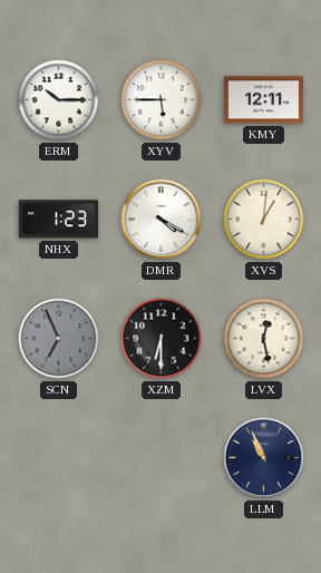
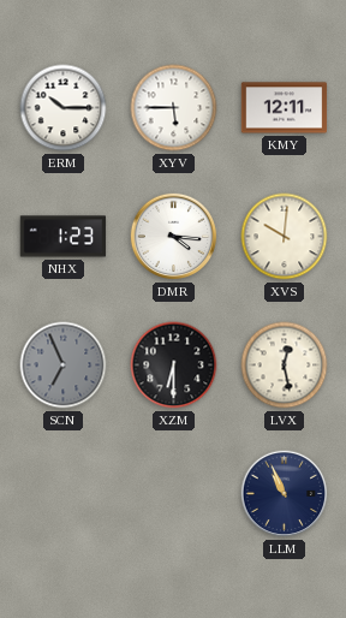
DMR: 4:20 -> 4:16
XVS: 1:01 -> 10:01
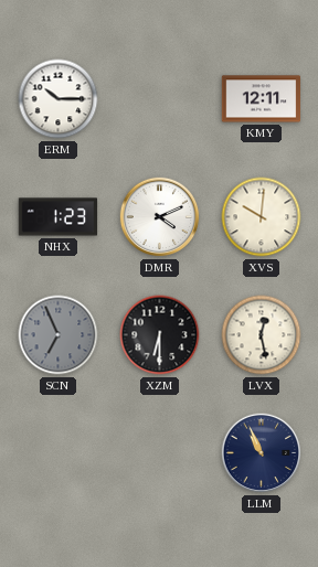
XYV: 5:45 -> none
DMR: 4:16 -> 4:11
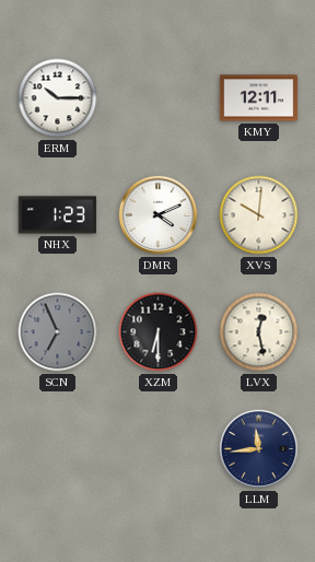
LLM: 10:56 -> 11:44
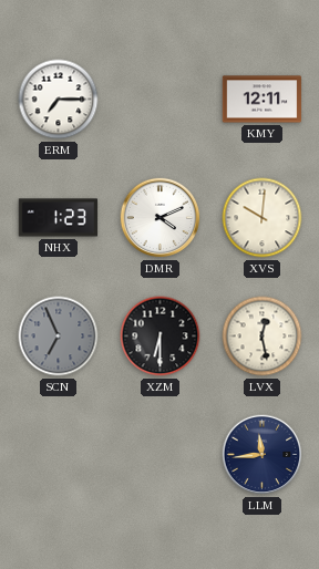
ERM: 10:15 -> 7:15
